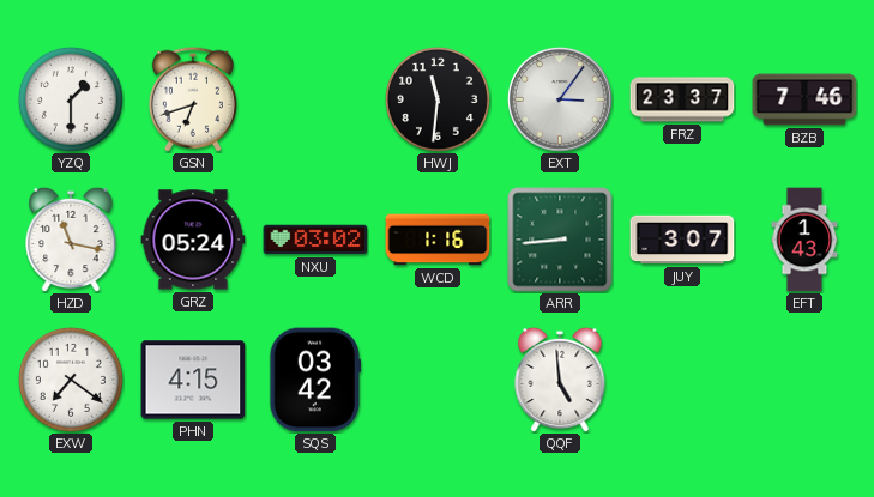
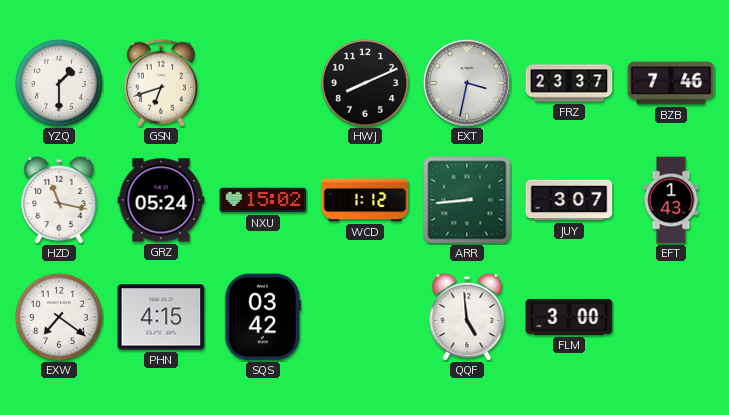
HWJ: 11:31 -> 8:11
EXT: 3:06 -> 3:32
NXU: 03:02 -> 15:02
WCD: 1:16 -> 1:12
FLM: none -> 3:00
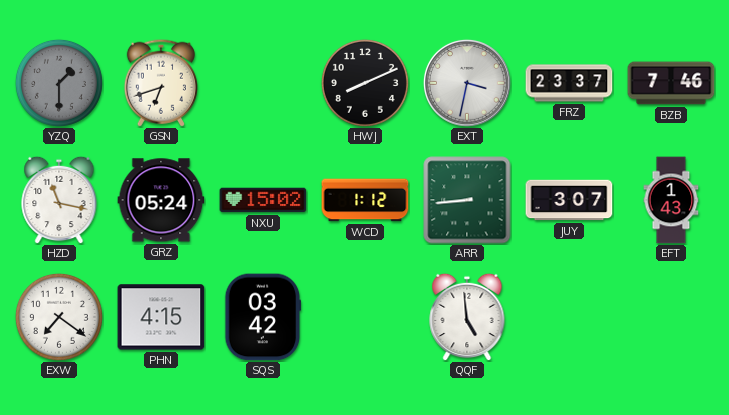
YZQ dial: white -> grey
FLM: 3:00 -> none
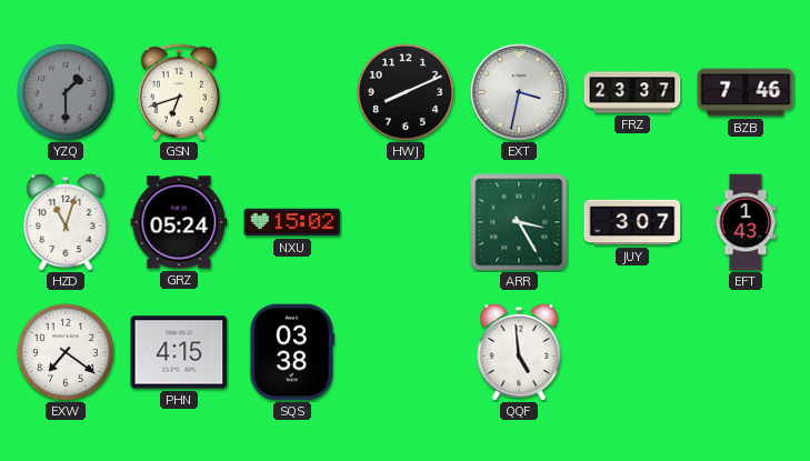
HZD: 11:17 -> 11:03
WCD: 1:12 -> none
ARR: 8:44 -> 3:25
SQS: 03:42 -> 03:38
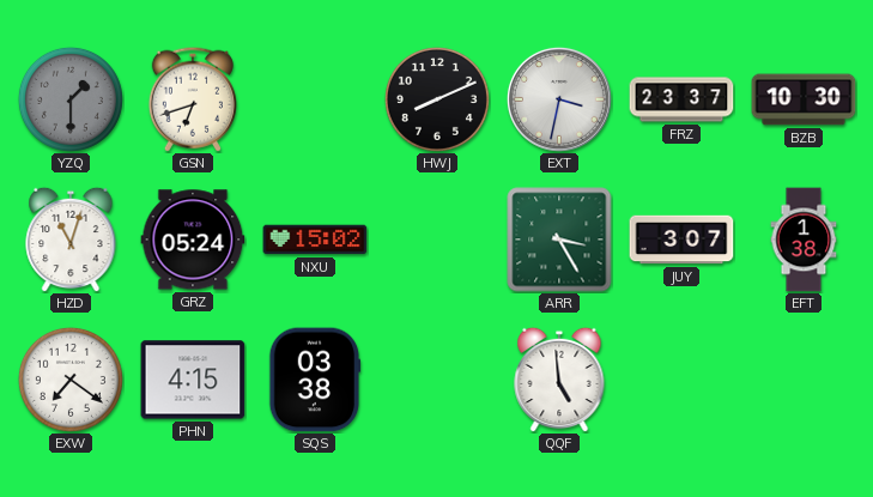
BZB: 7:46 -> 10:30
EFT: 1:43 -> 1:38
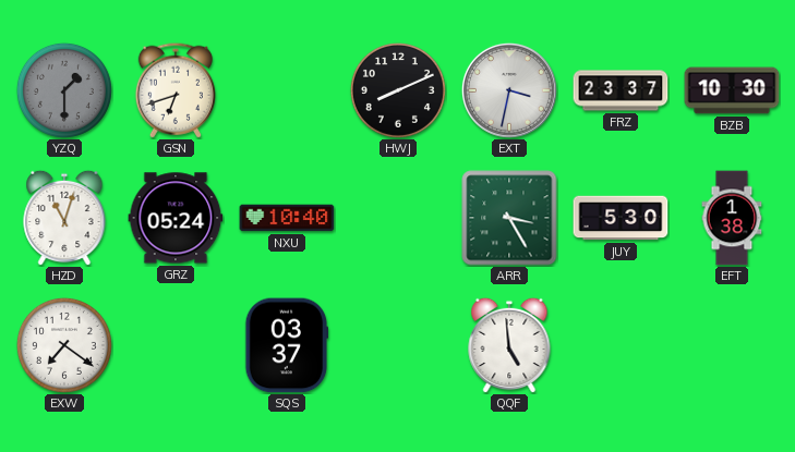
NXU: 15:02 -> 10:40
JUY: 3:07 -> 5:30
PHN: 4:15 -> none
SQS: 03:38 -> 03:37
